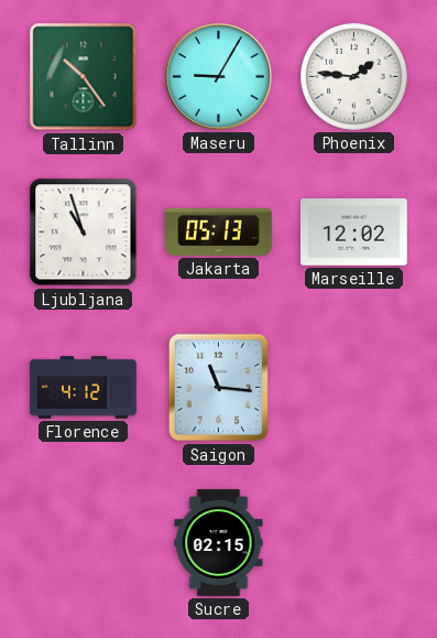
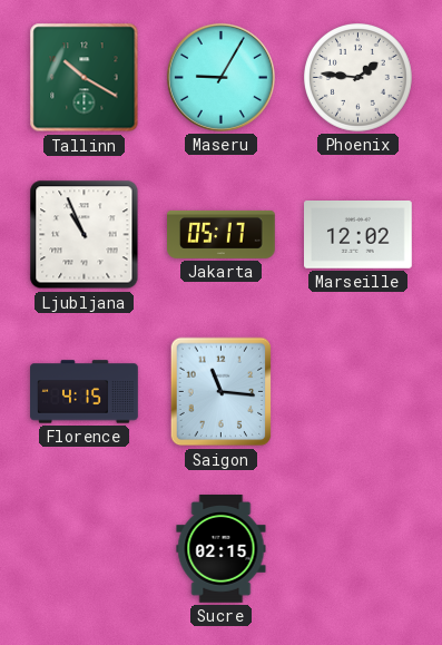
Tallinn: 10:24 -> 10:20
Ljubljana: 10:57 -> 10:56
Jakarta: 05:13 -> 05:17
Florence: 4:12 -> 4:15
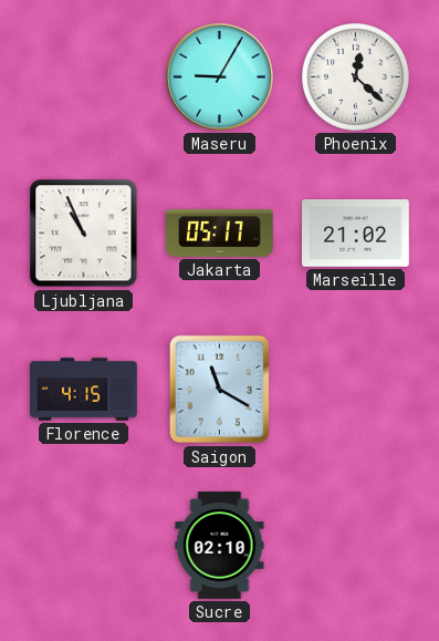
Tallinn: 10:20 -> none
Phoenix: 1:46 -> 12:22
Marseille: 12:02 -> 21:02
Saigon: 11:16 -> 11:20
Sucre: 02:15 -> 02:10
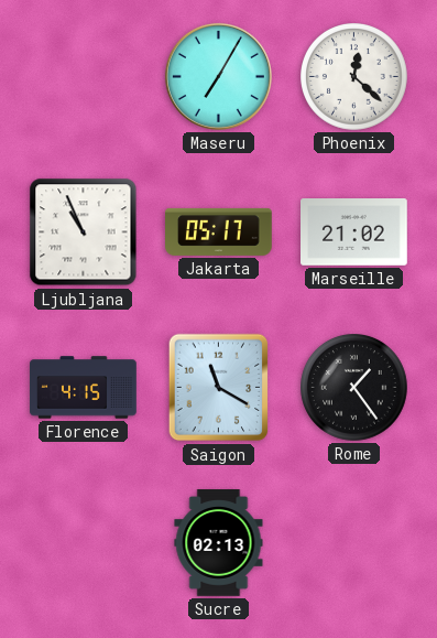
Maseru: 9:05 -> 7:05
Rome: none -> 1:24
Sucre: 02:10 -> 02:13
